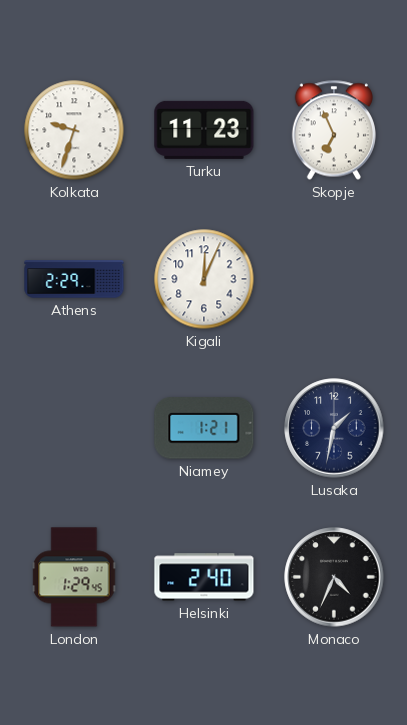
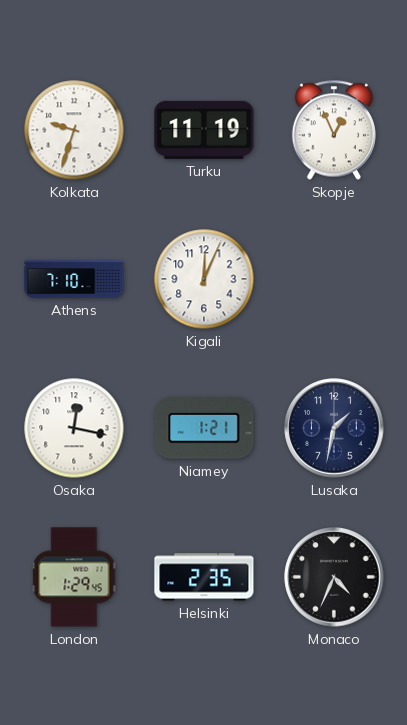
Turku: 11:23 -> 11:19
Skopje: 6:56 -> 12:56
Athens: 2:29 -> 7:10
Osaka: none -> 12:17
Helsinki: 2:40 -> 2:35
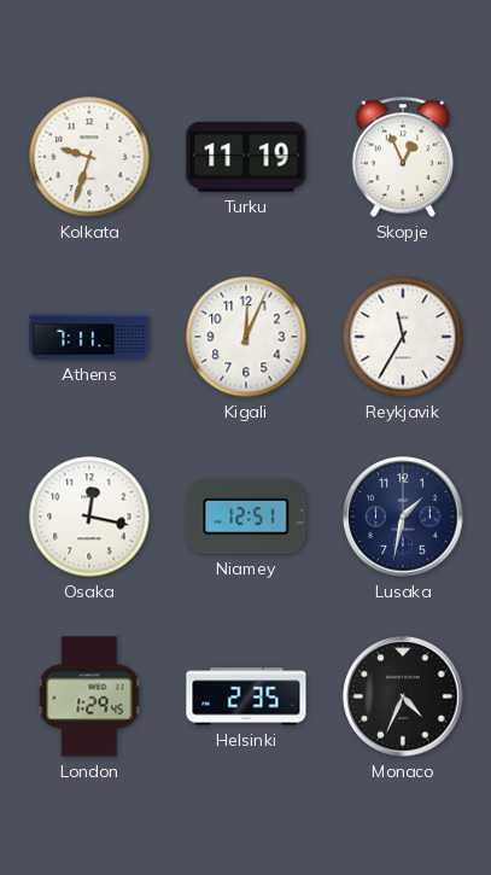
Athens: 7:10 -> 7:11
Reykjavik: none -> 11:35
Niamey: 1:21 -> 12:51
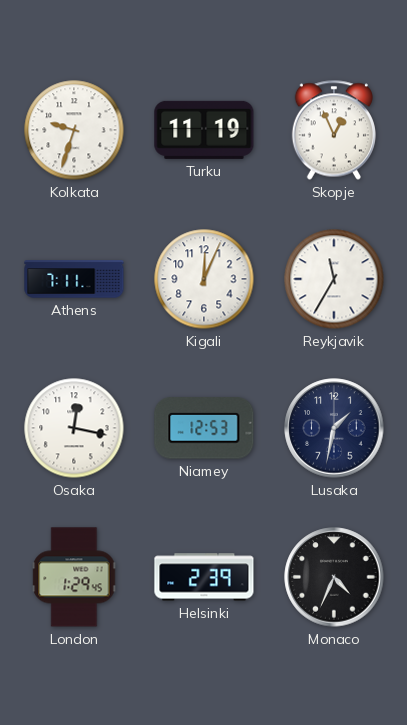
Niamey: 12:51 -> 12:53
Helsinki: 2:35 -> 2:39
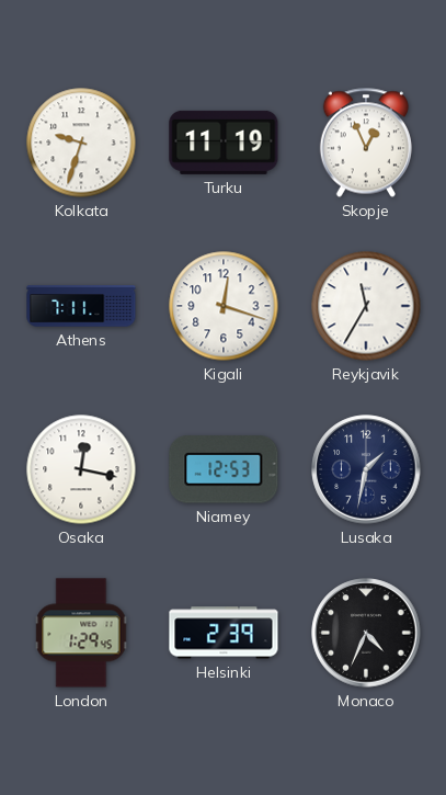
Kigali: 12:04 -> 12:18
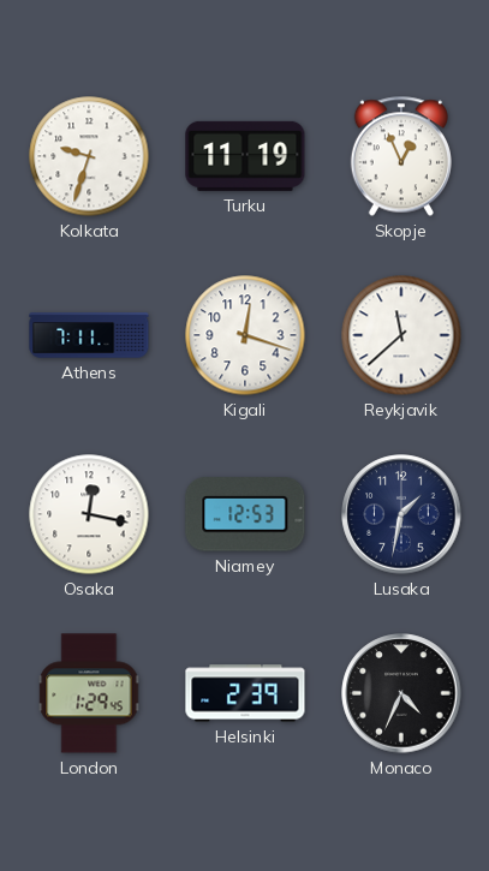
Reykjavik: 11:35 -> 11:38
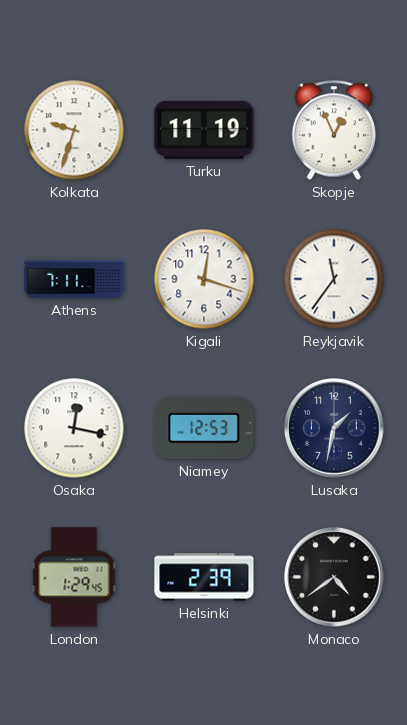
Reykjavik: 11:38 -> 11:36
Monaco: 4:34 -> 4:39
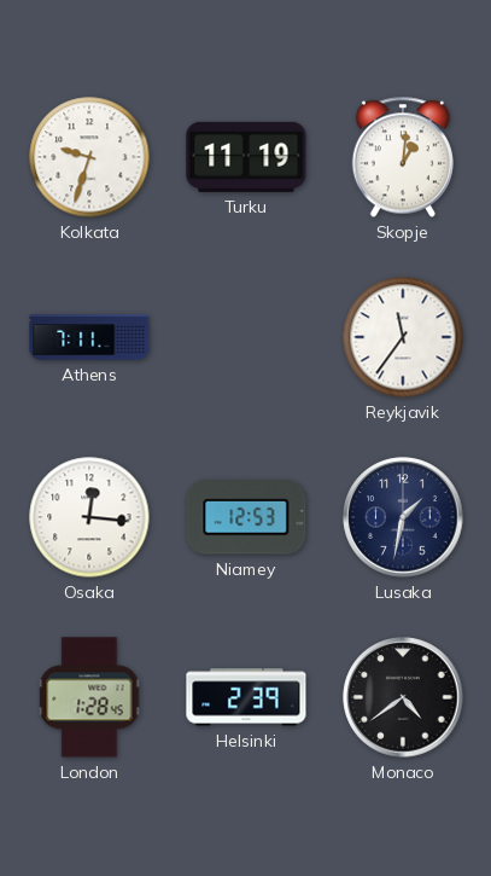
Skopje: 12:56 -> 1:01
Kigali: 12:18 -> none
Osaka: 12:17 -> 12:16
London: 1:29 -> 1:28
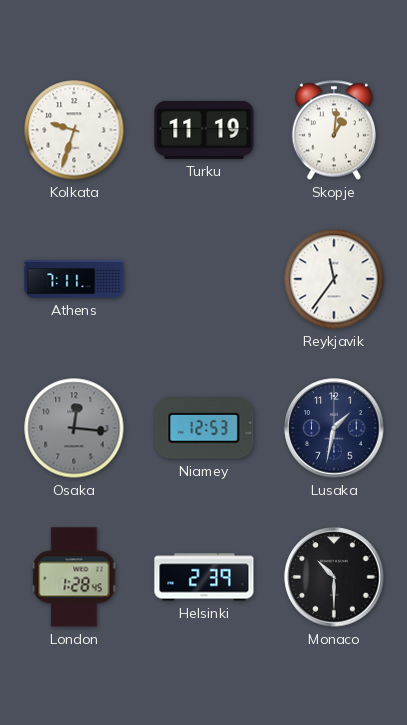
Osaka dial: white -> grey
Monaco: 4:39 -> 10:30
